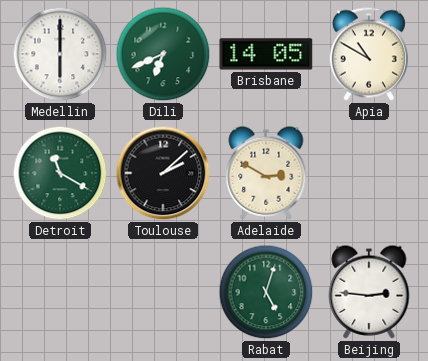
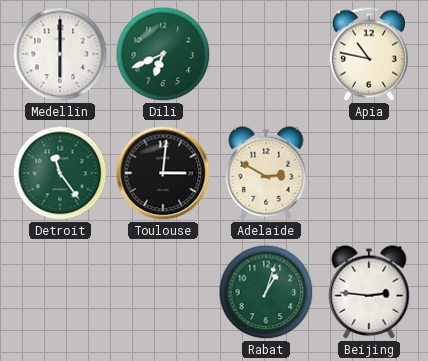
Brisbane: 14:05 -> none
Apia: 10:50 -> 10:47
Detroit: 11:20 -> 11:24
Toulouse: 2:08 -> 3:01
Rabat: 5:03 -> 1:03
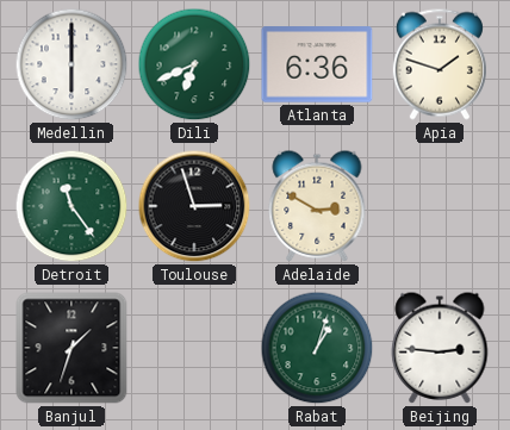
Atlanta: none -> 6:36
Apia: 10:47 -> 1:48
Toulouse: 3:01 -> 2:57
Banjul: none -> 1:33
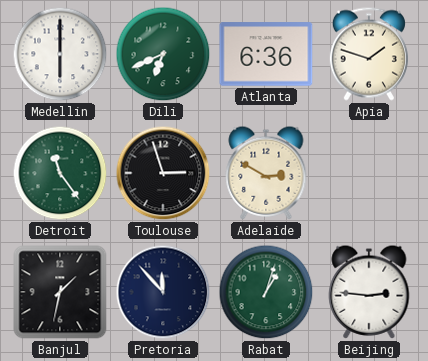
Banjul: 1:33 -> 1:32
Pretoria: none -> 11:53
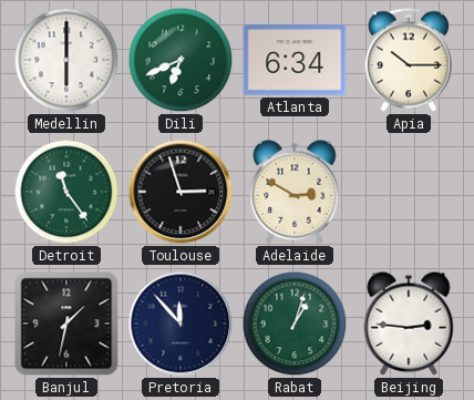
Atlanta: 6:36 -> 6:34
Apia: 1:48 -> 10:15
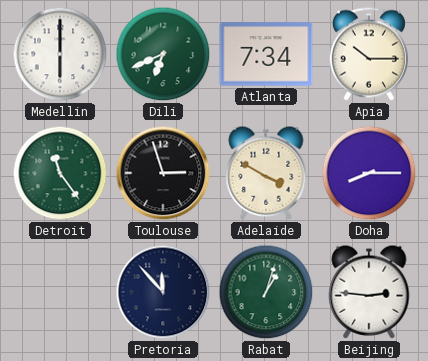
Atlanta: 6:34 -> 7:34
Adelaide: 2:50 -> 3:50
Doha: none -> 8:15
Banjul: 1:32 -> none
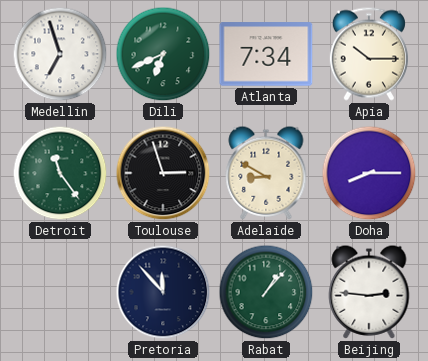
Medellin: 6:00 -> 6:57
Adelaide: 3:50 -> 8:50
Rabat: 1:03 -> 1:07
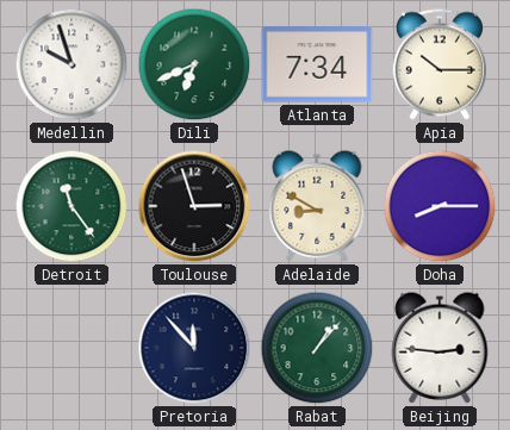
Medellin: 6:57 -> 9:57
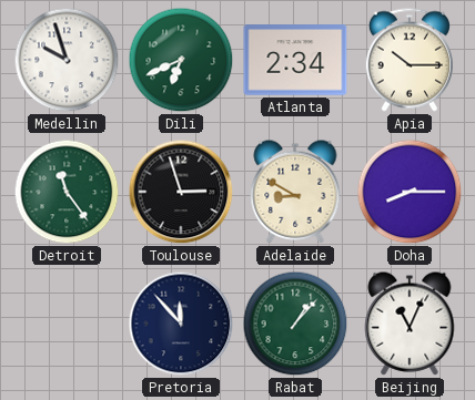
Atlanta: 7:34 -> 2:34
Beijing: 2:46 -> 11:04
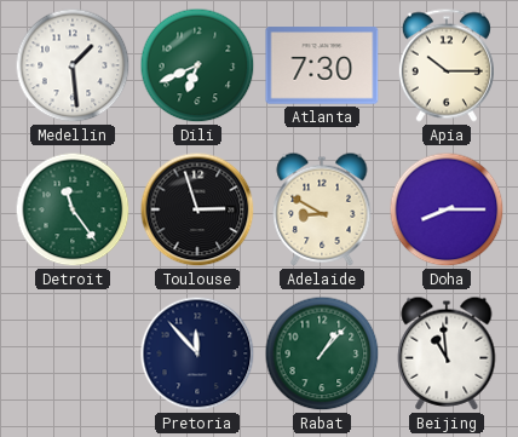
Medellin: 9:57 -> 1:29
Atlanta: 2:34 -> 7:30
Beijing: 11:04 -> 10:59
